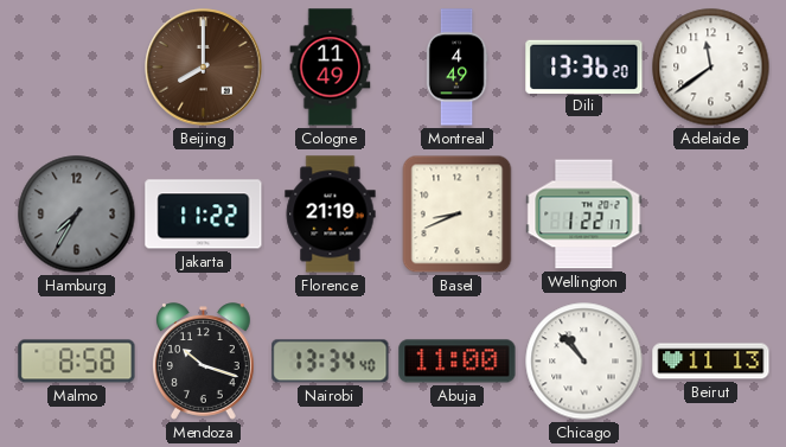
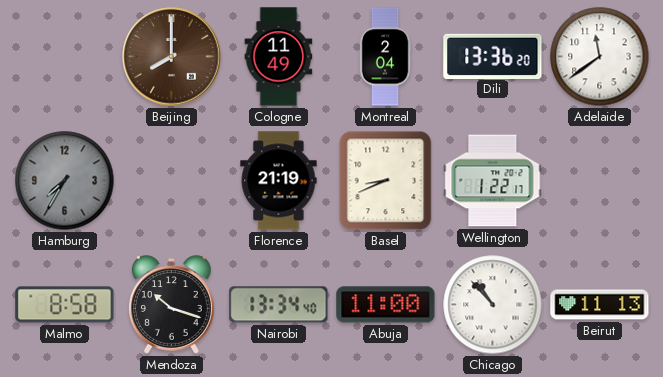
Montreal: 4:49 -> 2:04
Jakarta: 11:22 -> none
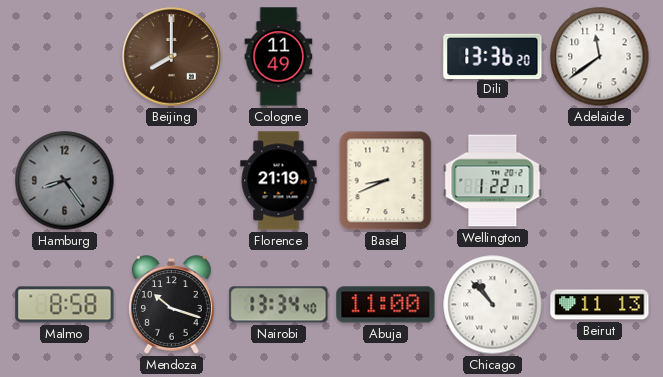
Montreal: 2:04 -> none
Hamburg: 7:35 -> 8:24
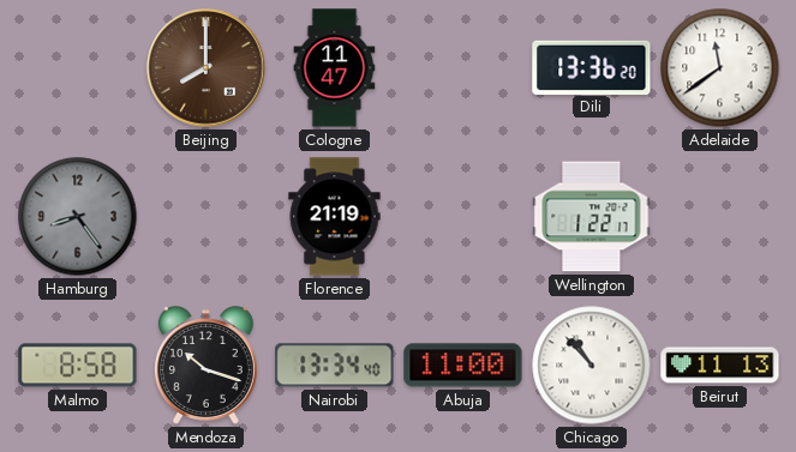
Cologne: 11:49 -> 11:47
Basel: 8:41 -> none
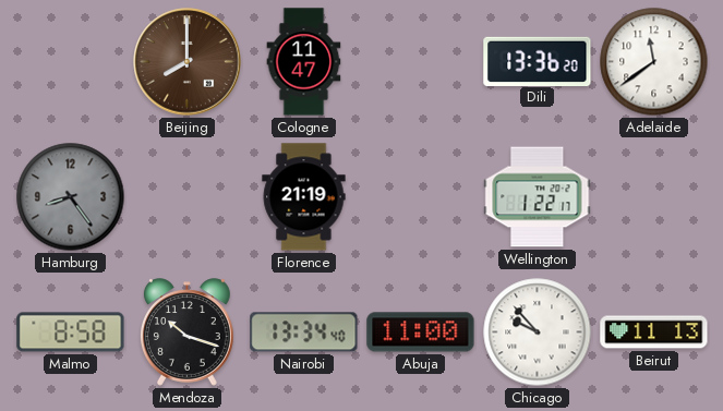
Chicago: 10:53 -> 9:53
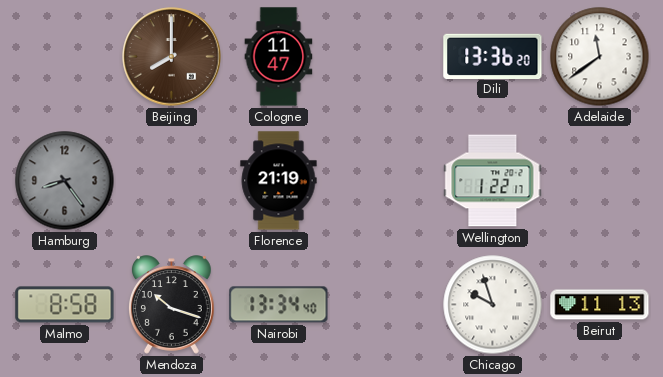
Abuja: 11:00 -> none
Chicago: 9:53 -> 9:57
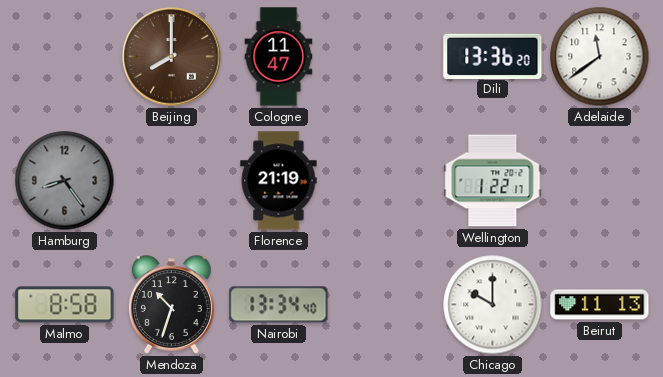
Mendoza: 10:18 -> 10:33
Chicago: 9:57 -> 10:00
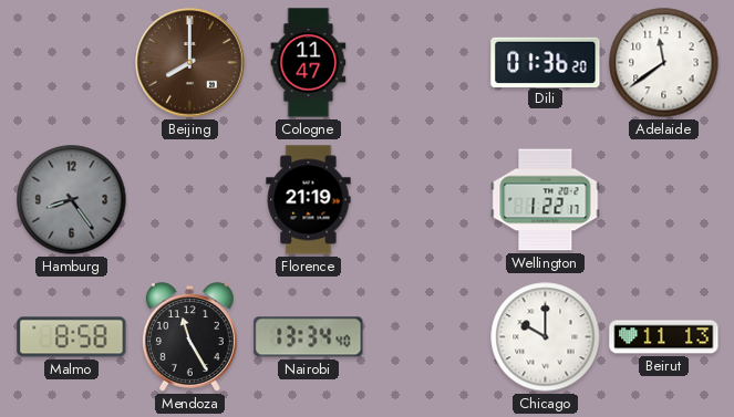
Dili: 13:36 -> 01:36
Mendoza: 10:33 -> 11:25
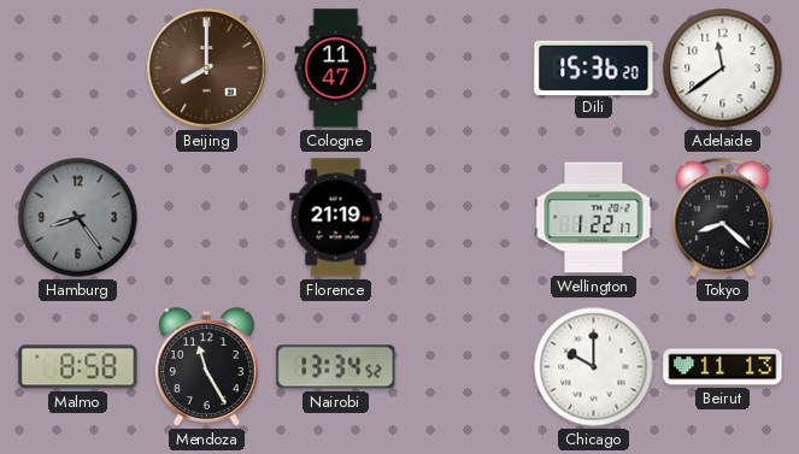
Dili: 01:36 -> 15:36
Tokyo: none -> 8:22
Nairobi: 13:34:40 -> 13:34:52
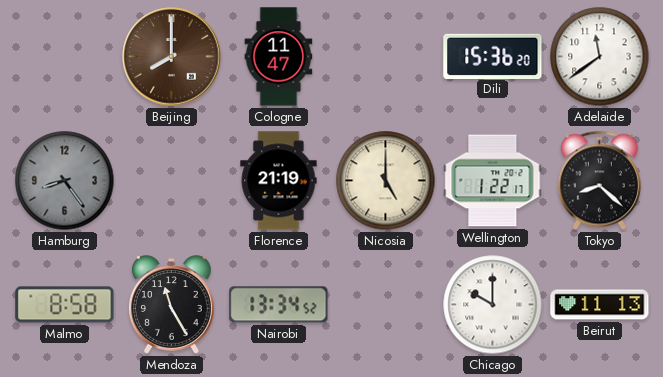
Nicosia: none -> 5:00
